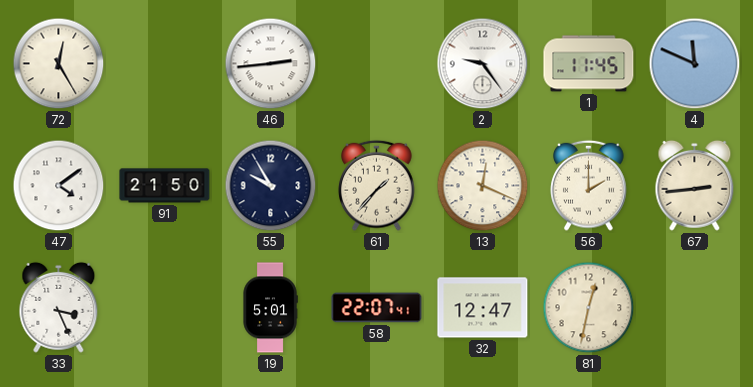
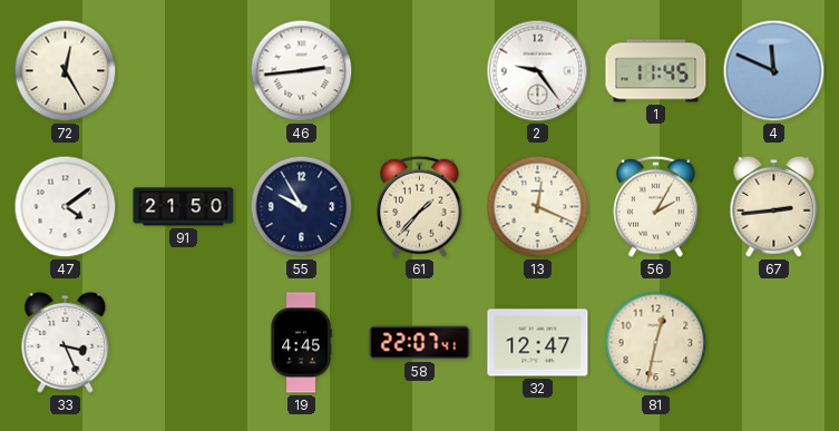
56: 2:00 -> 2:05
19: 5:01 -> 4:45
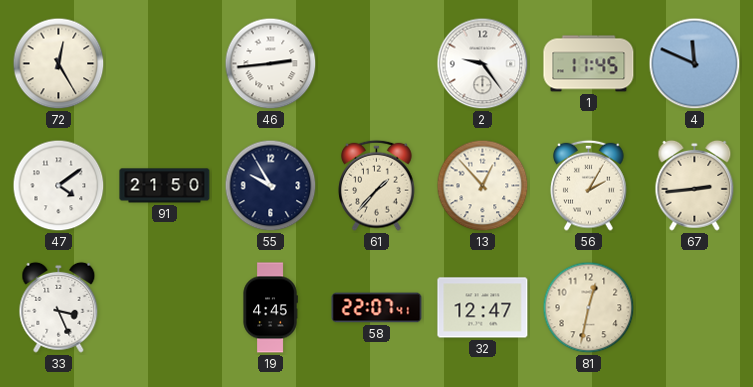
13: 12:19 -> 12:53
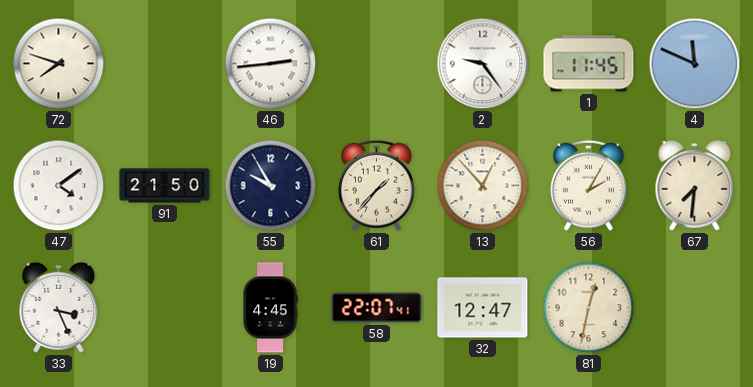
72: 12:25 -> 7:48
67: 2:44 -> 7:31
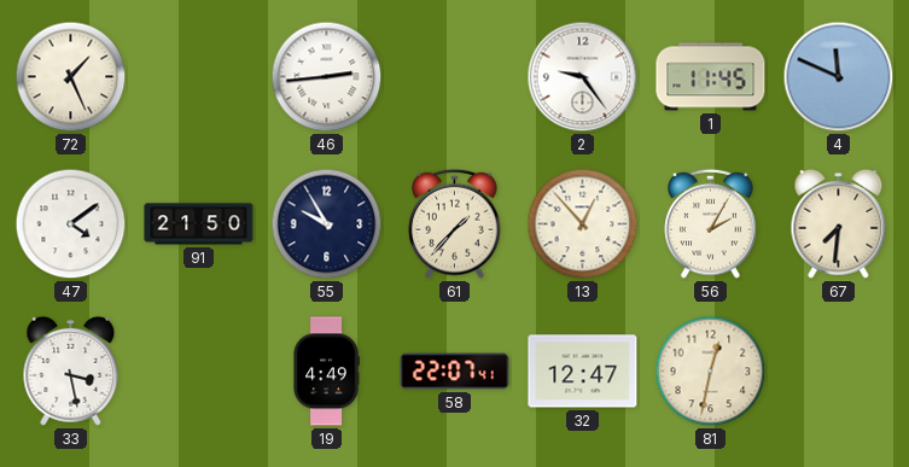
72: 7:48 -> 1:26
33: 3:26 -> 3:28
19: 4:45 -> 4:49
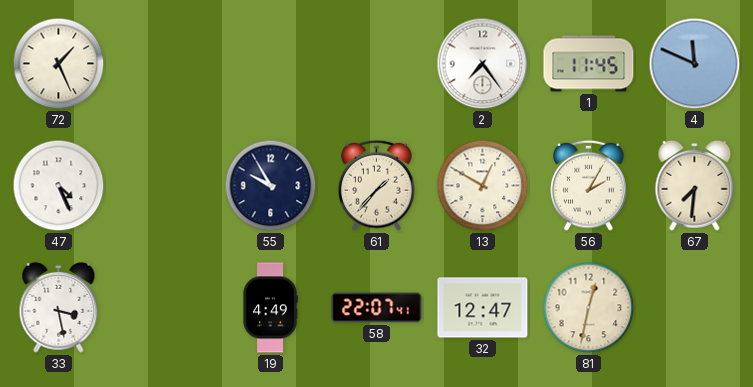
46: 2:44 -> none
2: 9:24 -> 7:24
47: 4:09 -> 4:26
91: 21:50 -> none
13: 12:53 -> 12:50
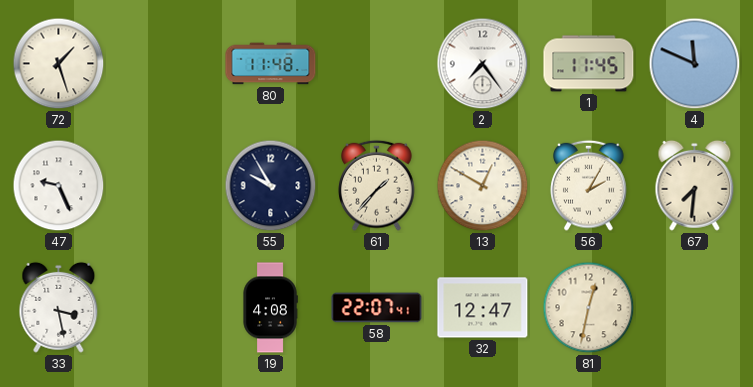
72: 1:26 -> 1:27
80: none -> 11:48
47: 4:26 -> 9:26
19: 4:49 -> 4:08
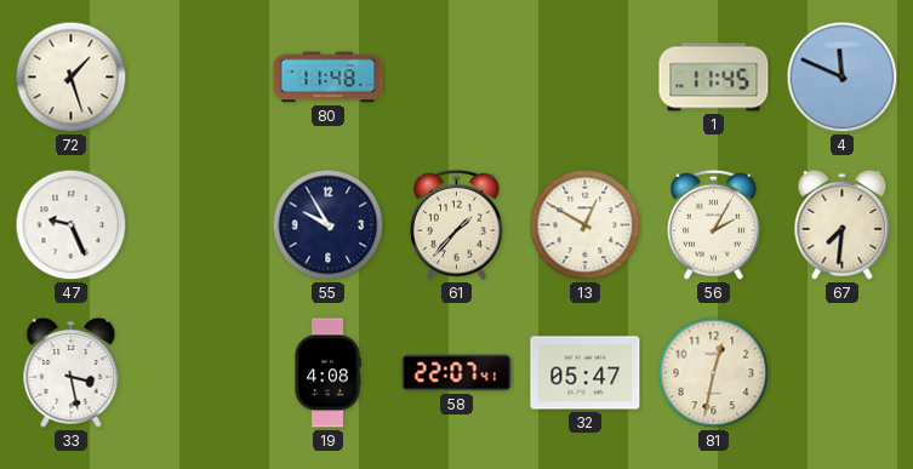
2: 7:24 -> none
32: 12:47 -> 05:47
